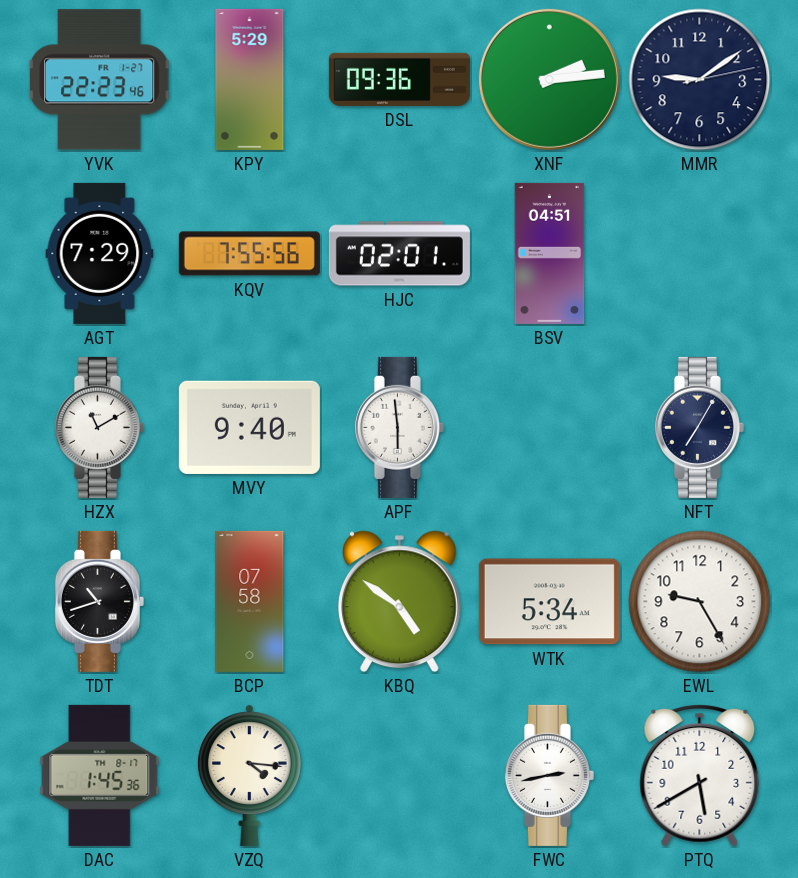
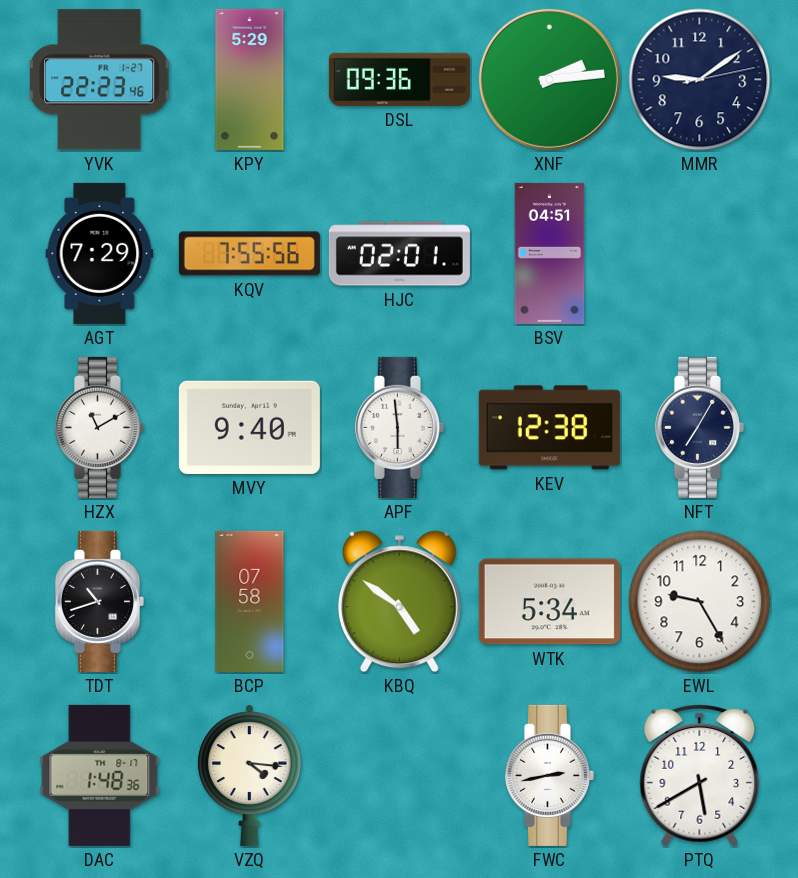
KEV: none -> 12:38
DAC: 1:45 -> 1:48
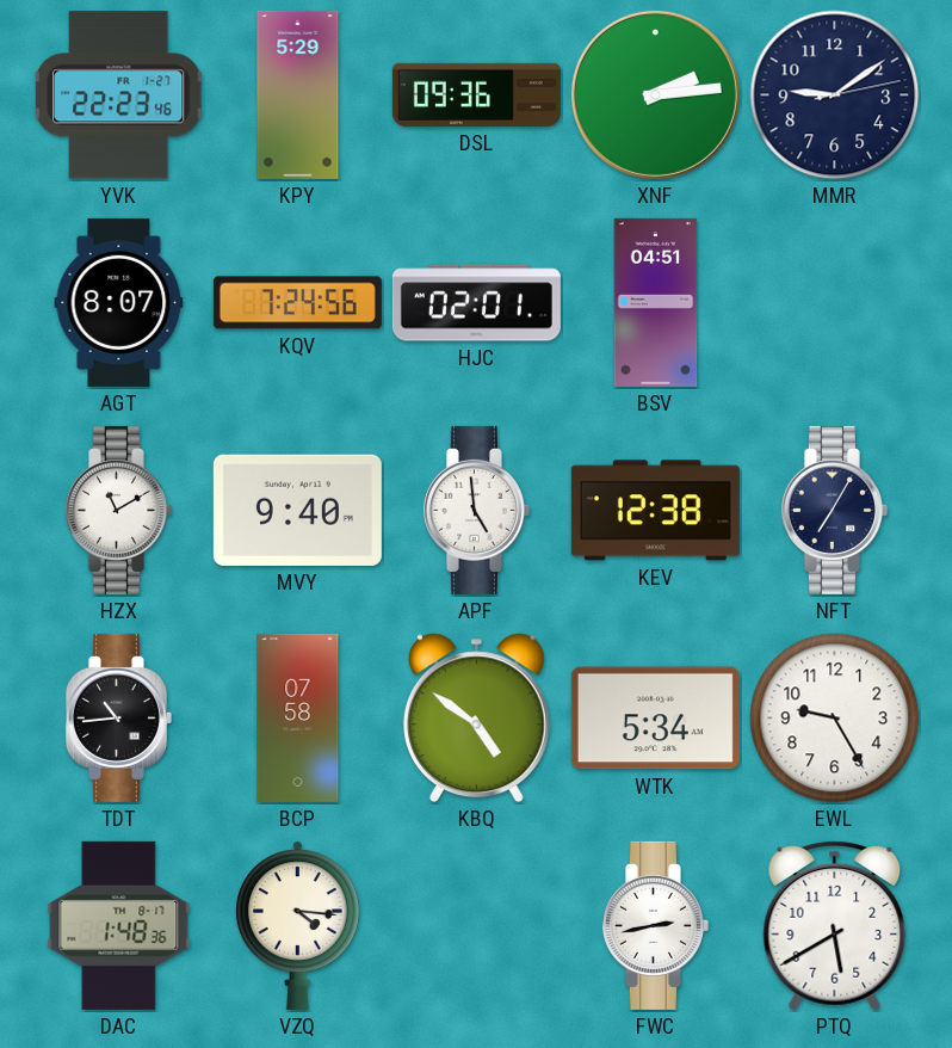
AGT: 7:29 -> 8:07
KQV: 7:55 -> 7:24
APF: 5:59 -> 4:59
TDT: 10:42 -> 10:44
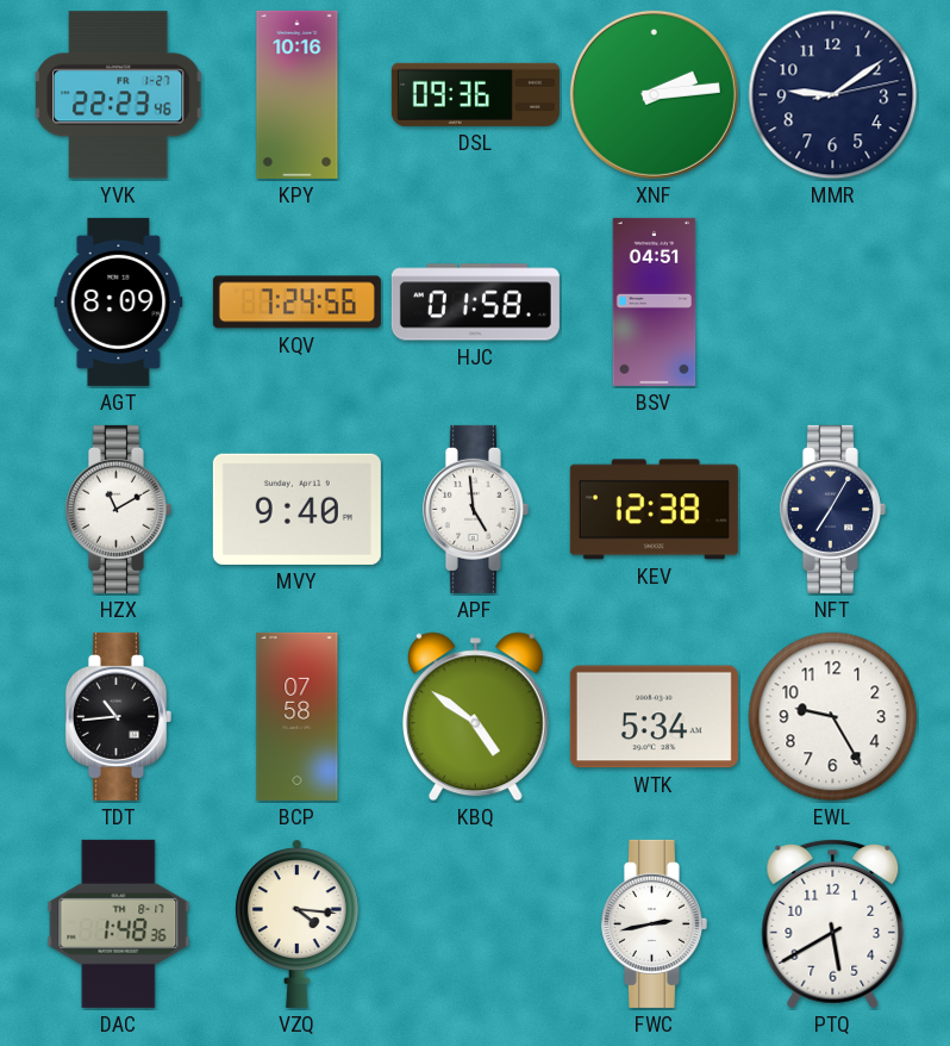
KPY: 5:29 -> 10:16
AGT: 8:07 -> 8:09
HJC: 02:01 -> 01:58
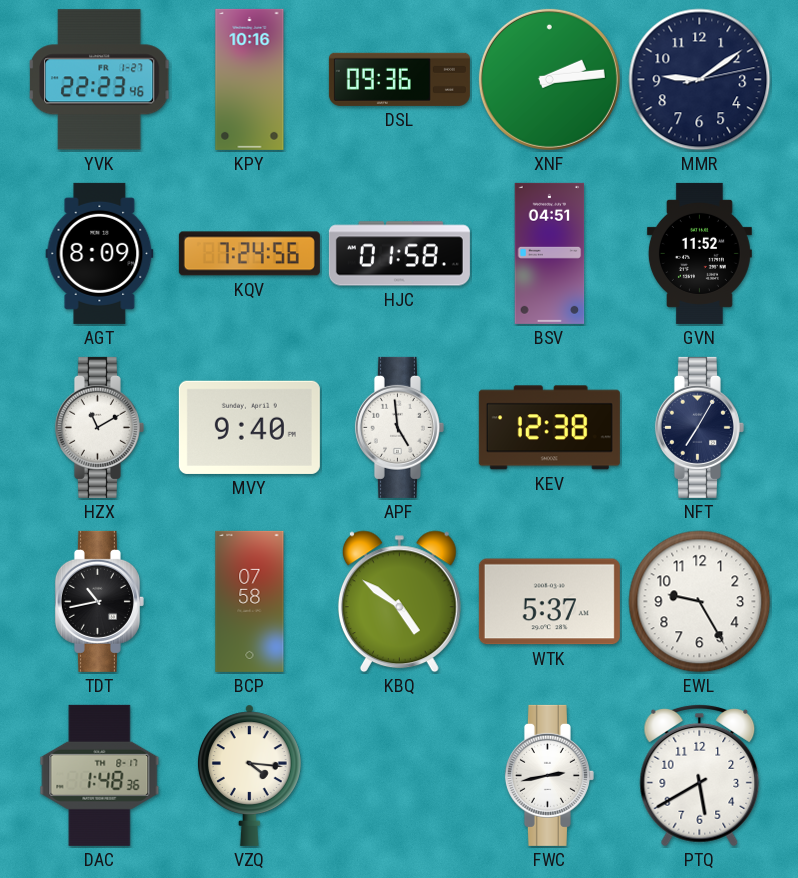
GVN: none -> 11:52
TDT: 10:44 -> 10:43
WTK: 5:34 -> 5:37
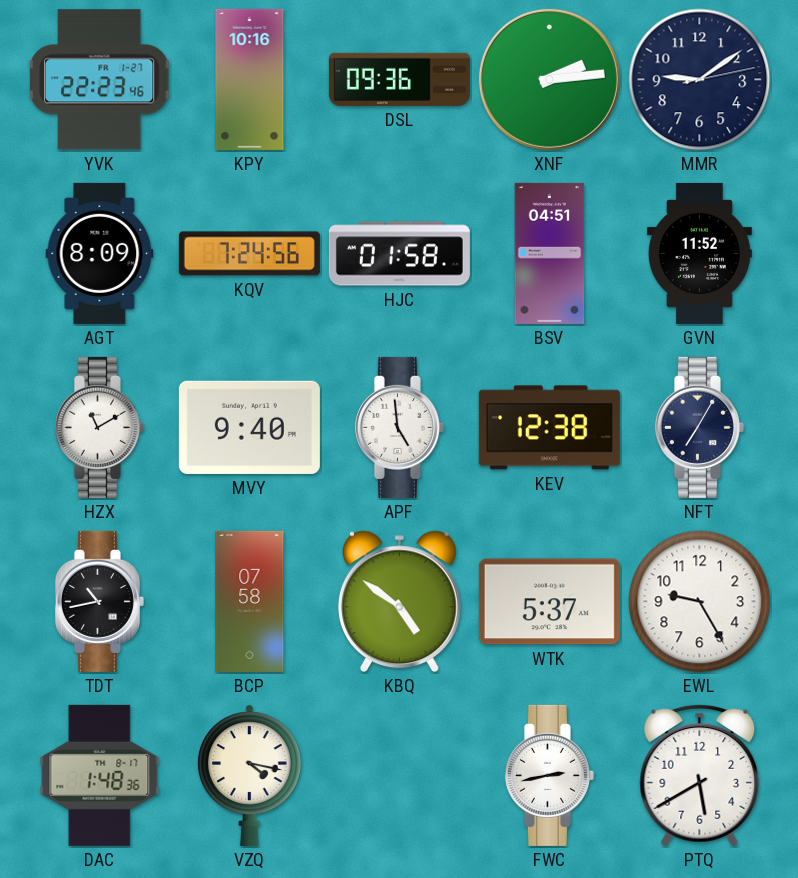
VZQ: 4:16 -> 4:17
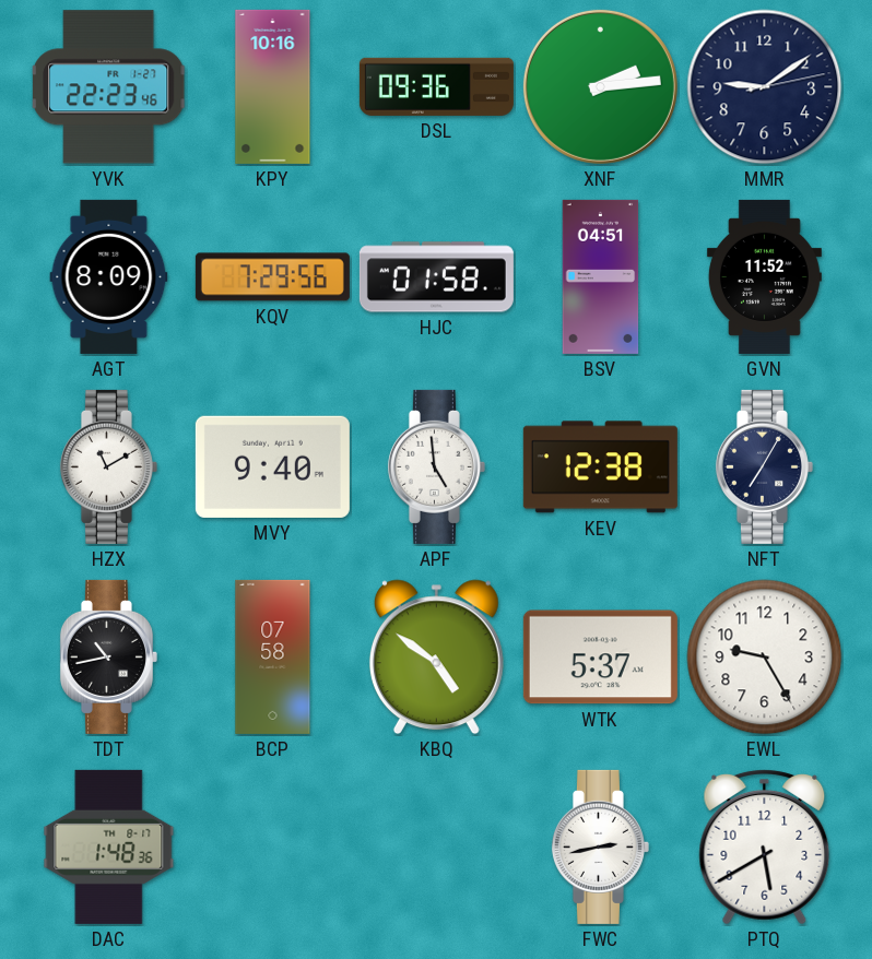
KQV: 7:24 -> 7:29
VZQ: 4:17 -> none
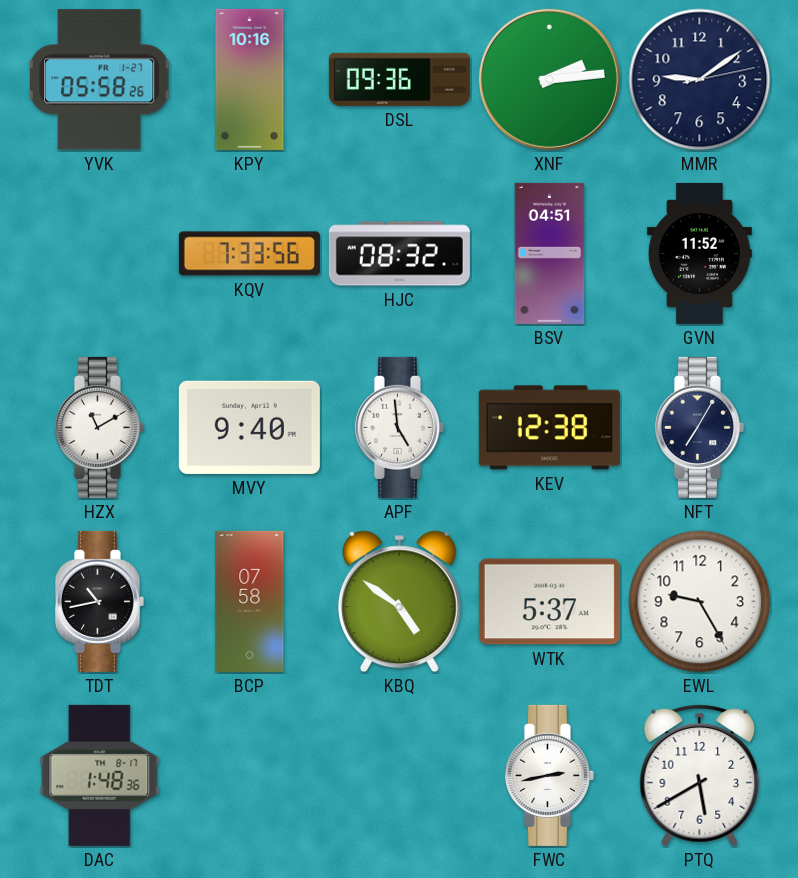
YVK: 22:23 -> 05:58
AGT: 8:09 -> none
KQV: 7:29 -> 7:33
HJC: 01:58 -> 08:32
